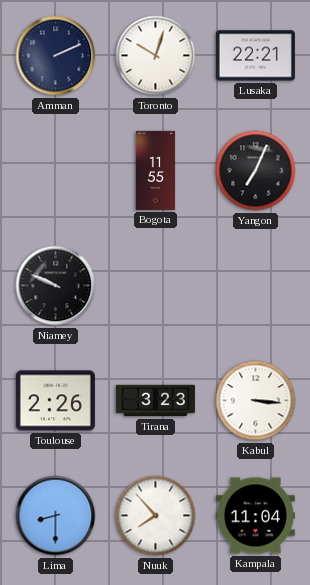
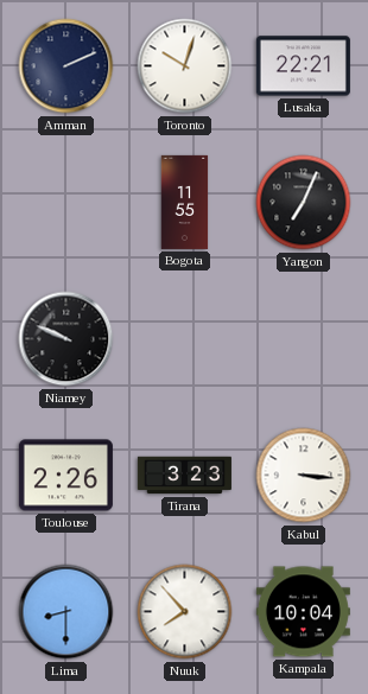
Kampala: 11:04 -> 10:04
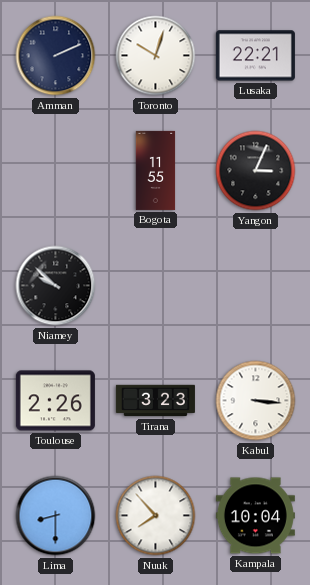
Yangon: 7:04 -> 3:04
Niamey: 9:49 -> 9:52
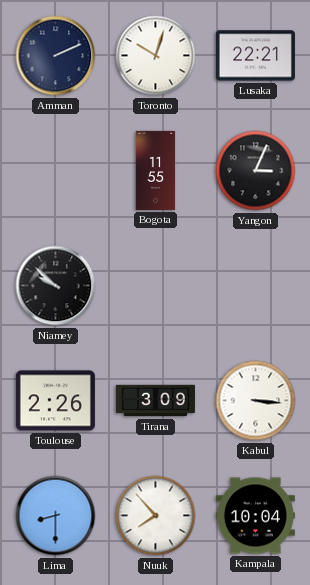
Tirana: 3:23 -> 3:09
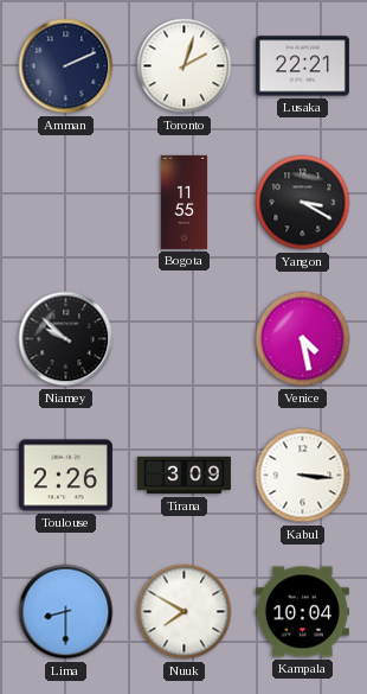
Toronto: 10:03 -> 2:03
Yangon: 3:04 -> 3:20
Venice: none -> 4:28
Nuuk: 7:53 -> 7:50
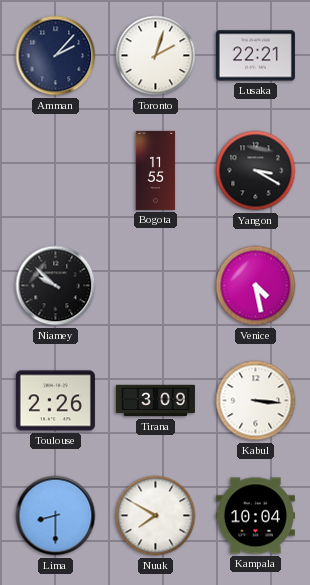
Amman: 2:11 -> 2:07
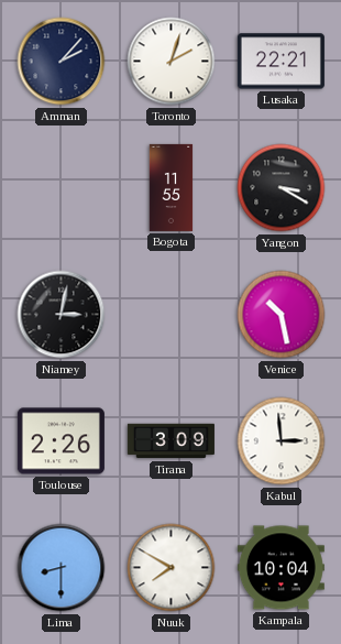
Niamey: 9:52 -> 3:02
Venice: 4:28 -> 10:28
Kabul: 3:16 -> 2:59
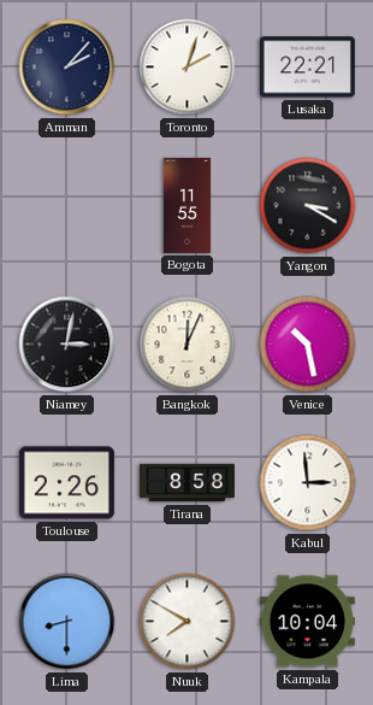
Bangkok: none -> 12:04
Tirana: 3:09 -> 8:58
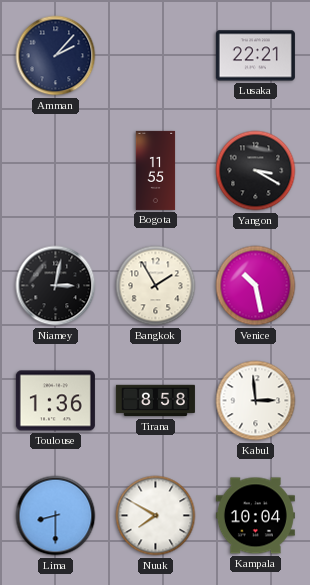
Toronto: 2:03 -> none
Bangkok: 12:04 -> 1:55
Toulouse: 2:26 -> 1:36
